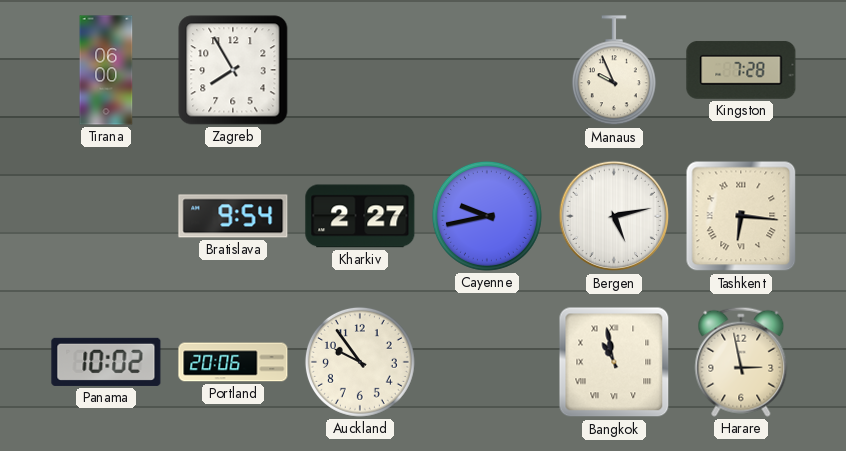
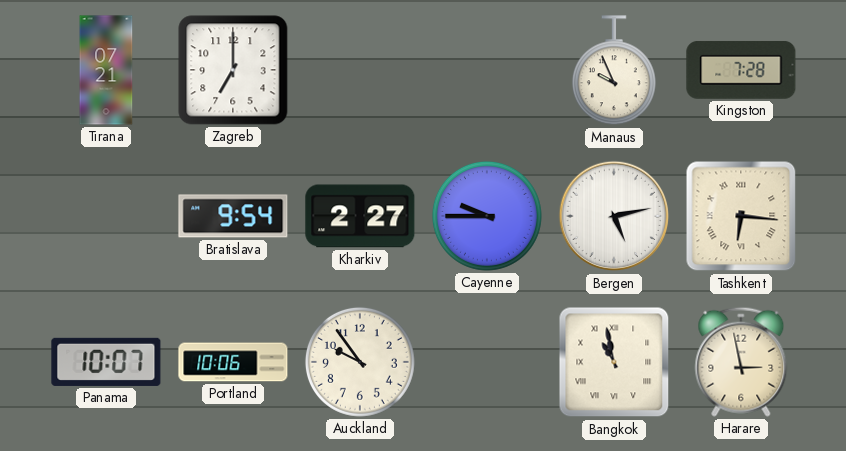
Tirana: 06:00 -> 07:21
Zagreb: 7:55 -> 7:00
Cayenne: 9:43 -> 9:45
Panama: 10:02 -> 10:07
Portland: 20:06 -> 10:06
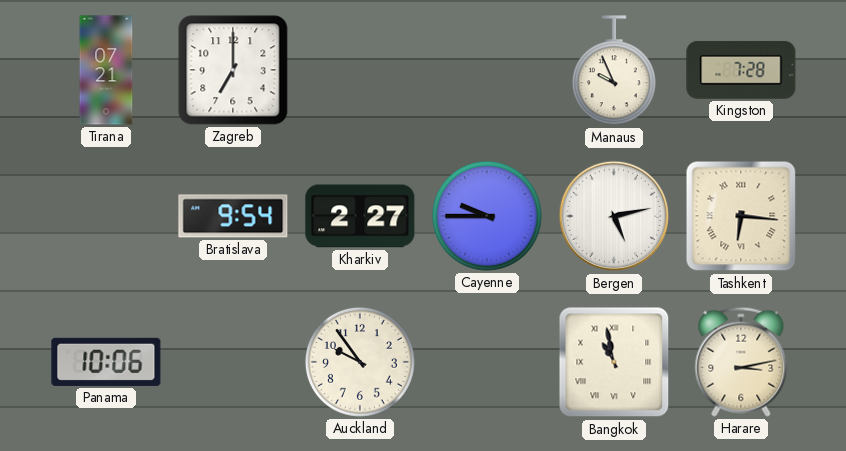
Panama: 10:07 -> 10:06
Portland: 10:06 -> none
Harare: 2:58 -> 3:13
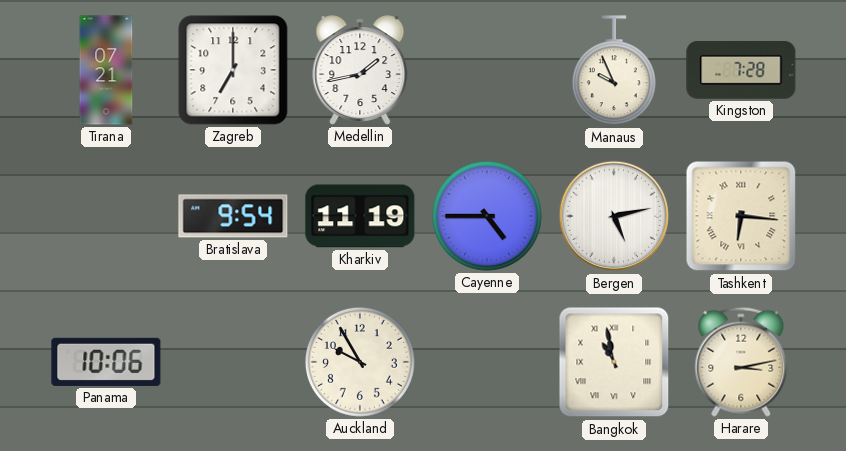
Medellin: none -> 1:43
Kharkiv: 2:27 -> 11:19
Cayenne: 9:45 -> 4:45
Auckland: 9:54 -> 9:55
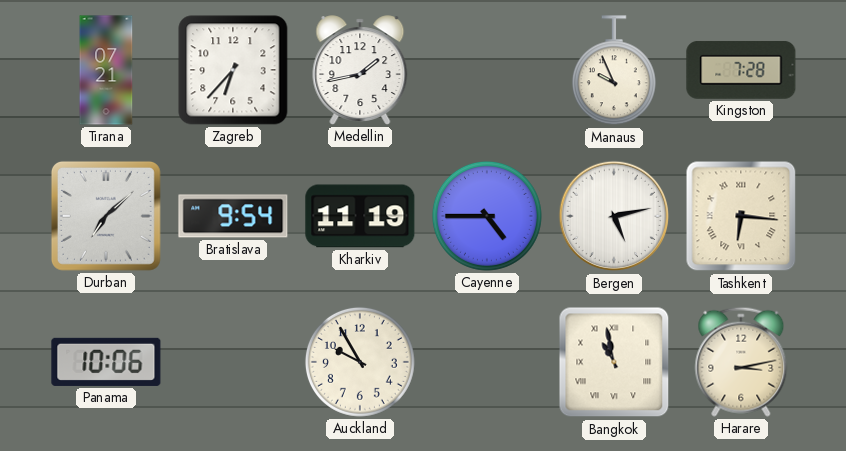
Zagreb: 7:00 -> 6:37
Durban: none -> 7:08
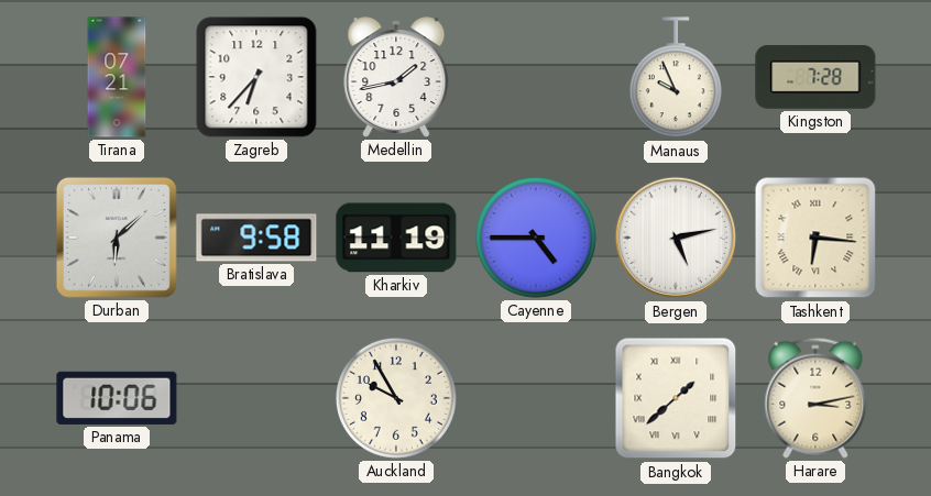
Durban: 7:08 -> 6:08
Bratislava: 9:54 -> 9:58
Bangkok: 10:58 -> 1:38
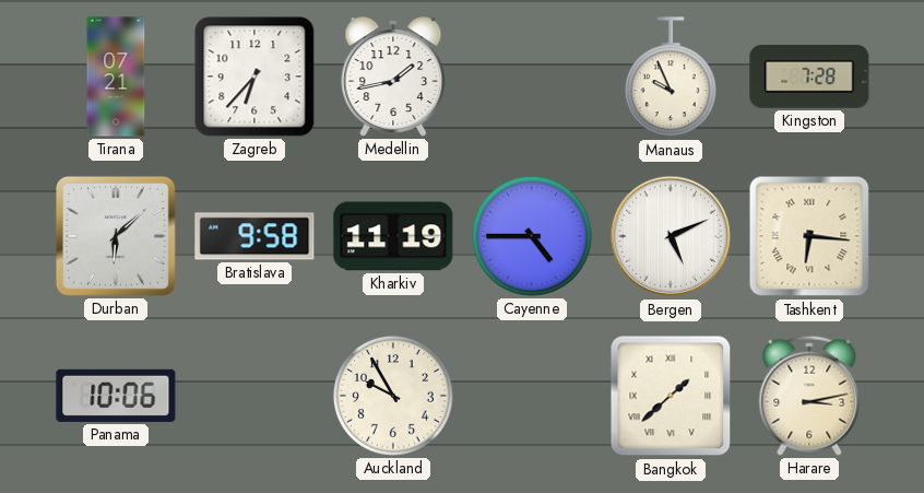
Bergen: 5:13 -> 5:11
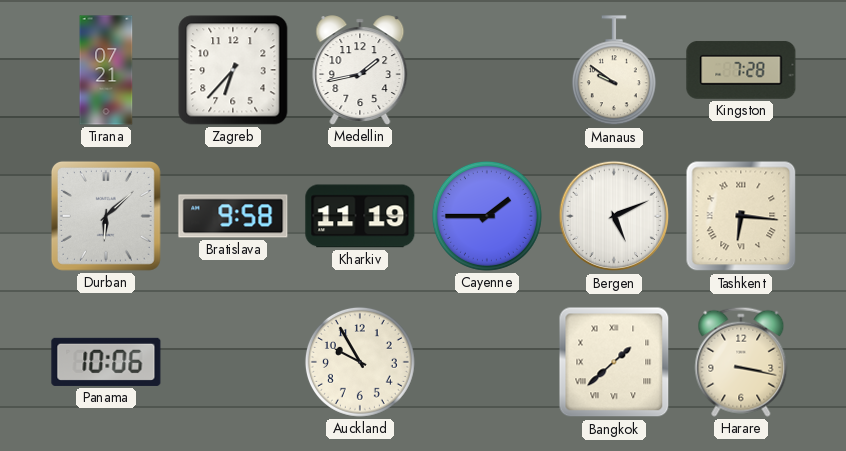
Manaus: 9:56 -> 9:51
Cayenne: 4:45 -> 1:45
Harare: 3:13 -> 3:17
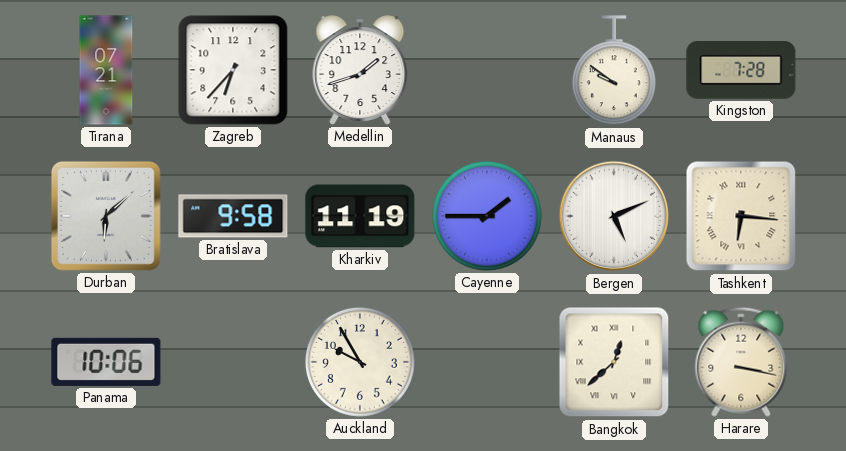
Medellin: 1:43 -> 1:42
Bangkok: 1:38 -> 12:38
